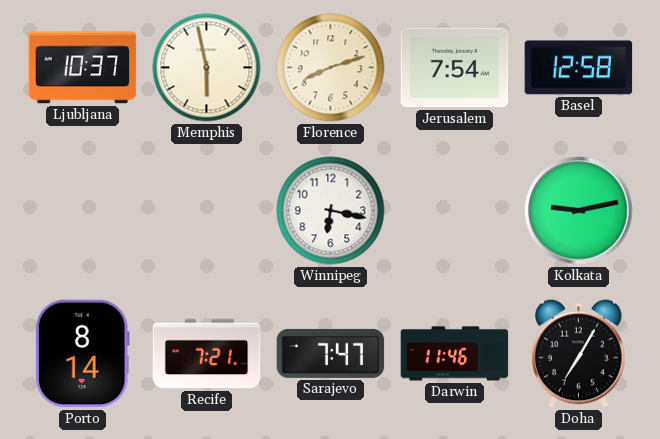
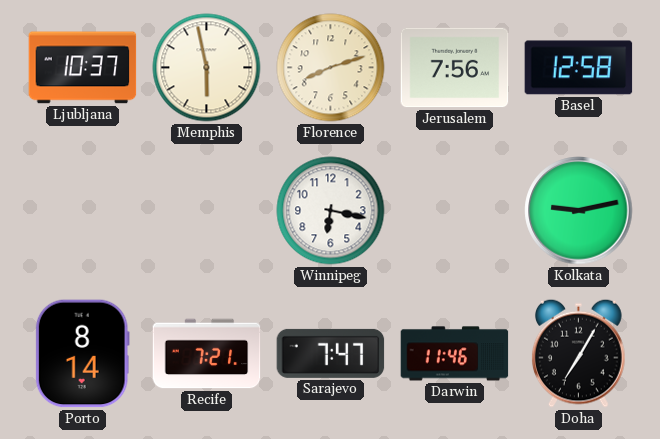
Jerusalem: 7:54 -> 7:56
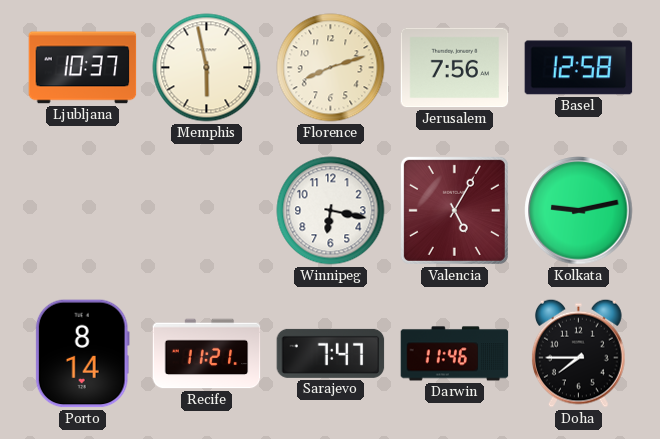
Valencia: none -> 5:05
Recife: 7:21 -> 11:21
Doha: 7:05 -> 7:45
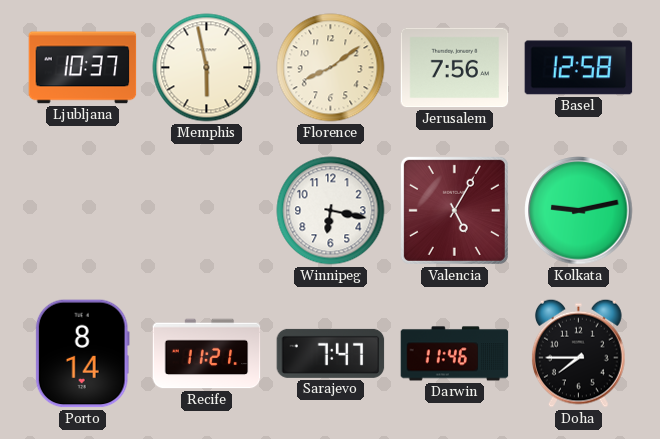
Florence: 8:12 -> 8:09
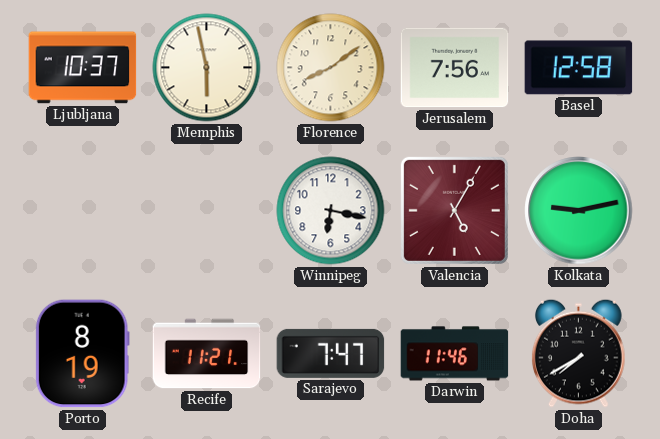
Porto: 8:14 -> 8:19
Doha: 7:45 -> 7:40
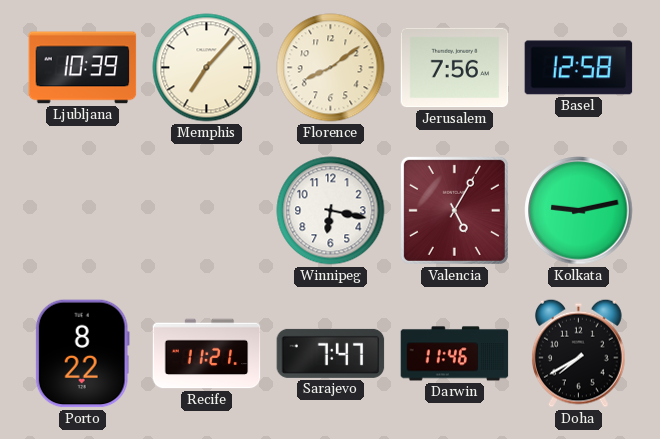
Ljubljana: 10:37 -> 10:39
Memphis: 5:58 -> 7:07
Porto: 8:19 -> 8:22
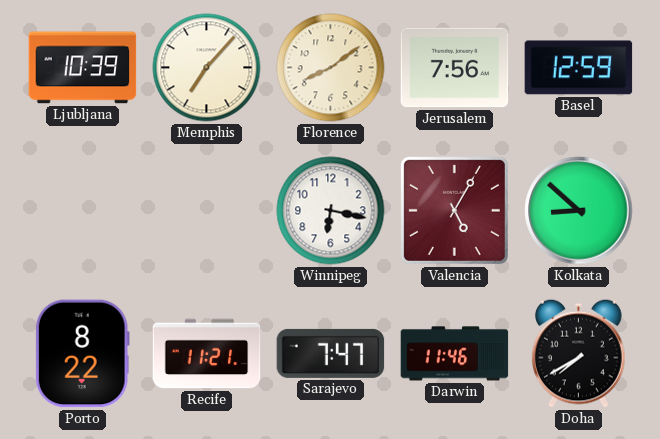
Basel: 12:58 -> 12:59
Kolkata: 9:13 -> 8:52
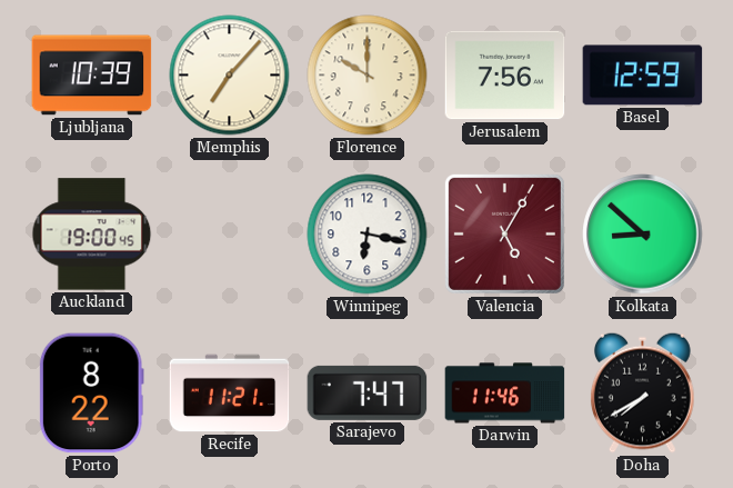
Florence: 8:09 -> 10:00
Auckland: none -> 19:00
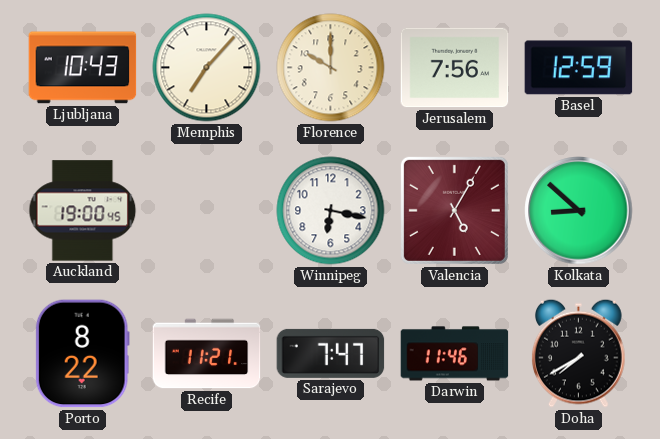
Ljubljana: 10:39 -> 10:43
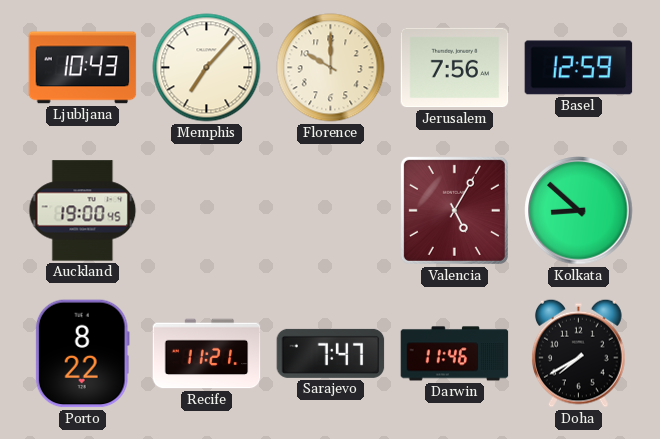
Winnipeg: 6:17 -> none
